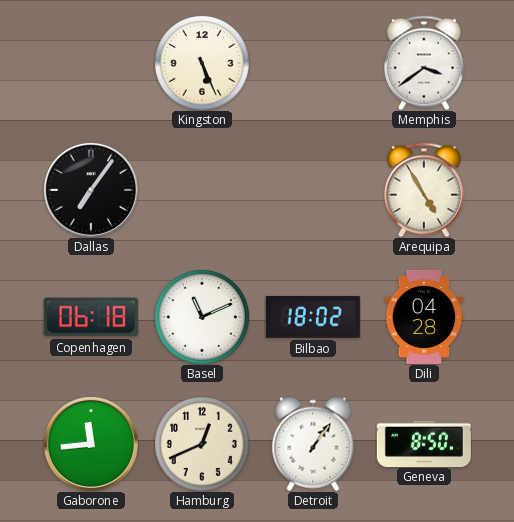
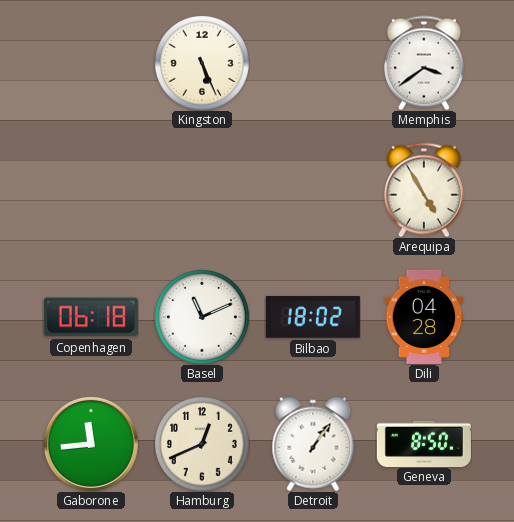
Dallas: 7:06 -> none
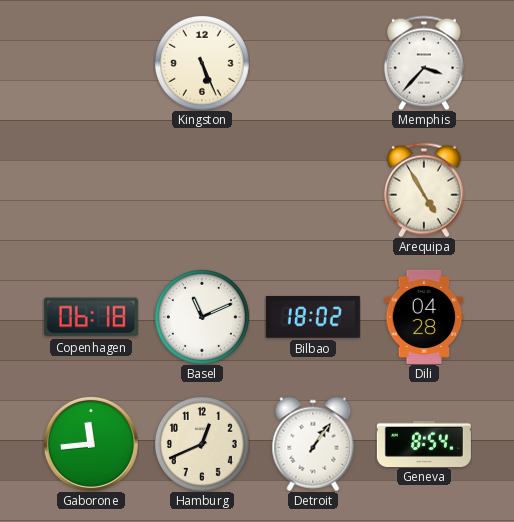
Memphis: 3:39 -> 3:37
Geneva: 8:50 -> 8:54
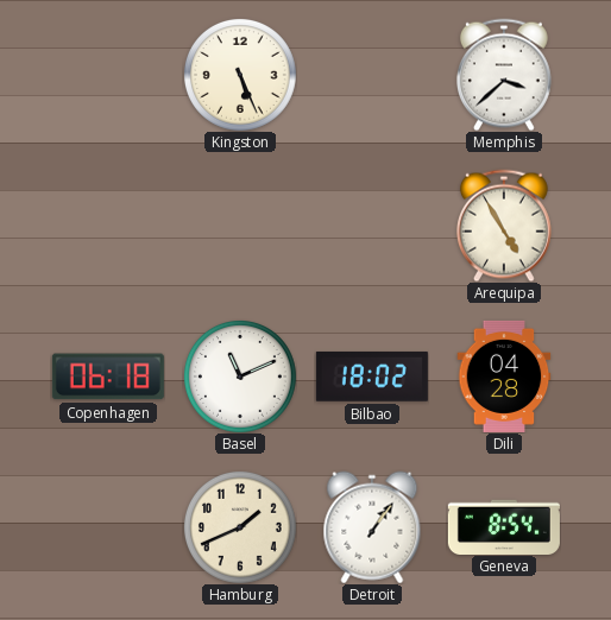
Memphis: 3:37 -> 3:38
Gaborone: 11:44 -> none
Hamburg: 12:41 -> 1:41
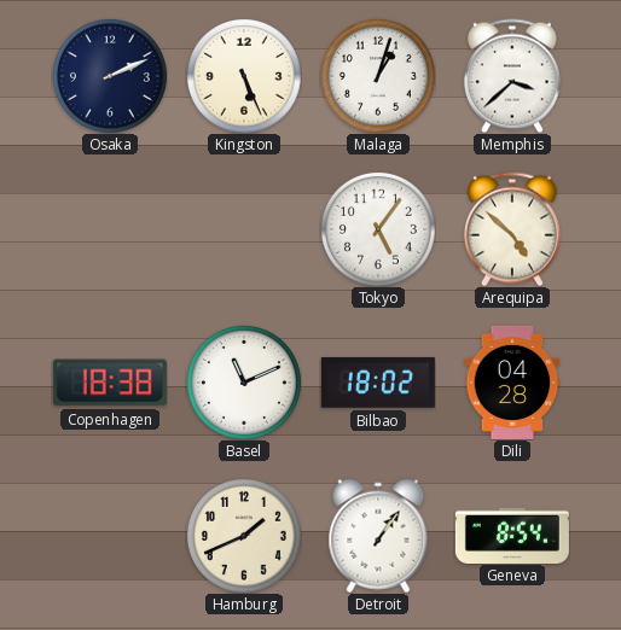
Osaka: none -> 2:11
Malaga: none -> 1:03
Tokyo: none -> 5:06
Arequipa: 4:55 -> 4:52
Copenhagen: 06:18 -> 18:38
